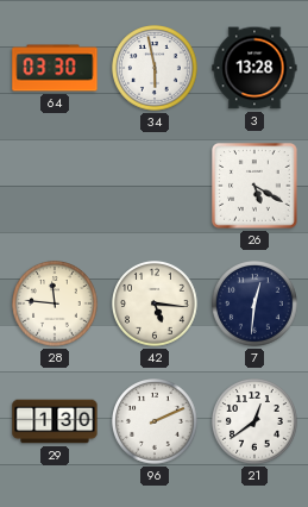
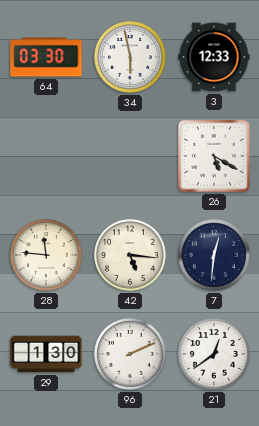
3: 13:28 -> 12:33
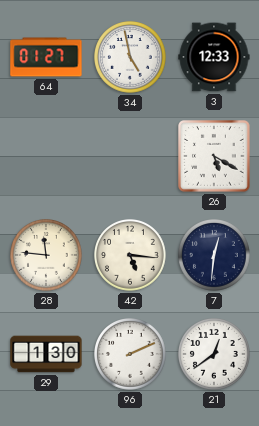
64: 03:30 -> 01:27
34: 5:58 -> 4:58
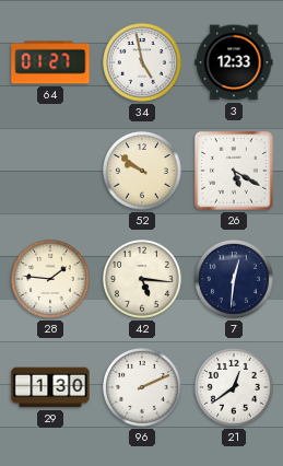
52: none -> 9:51
28: 11:46 -> 1:46
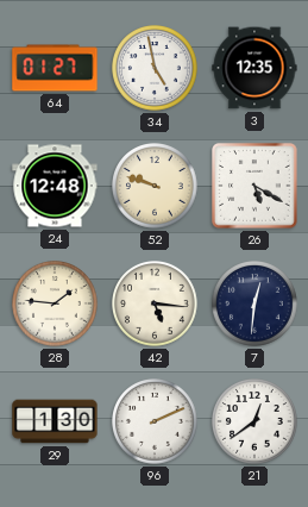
3: 12:33 -> 12:35
24: none -> 12:48
52: 9:51 -> 9:48
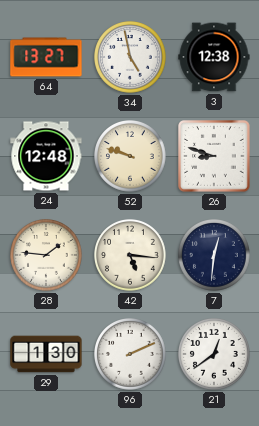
64: 01:27 -> 13:27
3: 12:35 -> 12:38
26: 5:20 -> 8:48
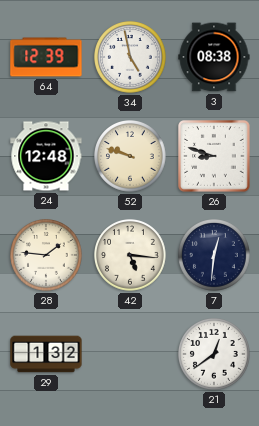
64: 13:27 -> 12:39
3: 12:38 -> 08:38
29: 1:30 -> 1:32
96: 2:11 -> none
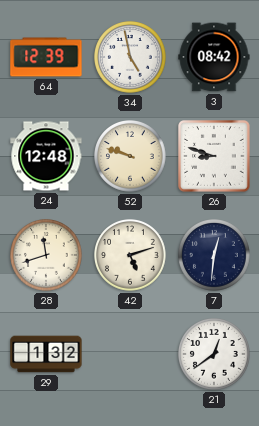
3: 08:38 -> 08:42
28: 1:46 -> 11:42
42: 5:16 -> 5:12
